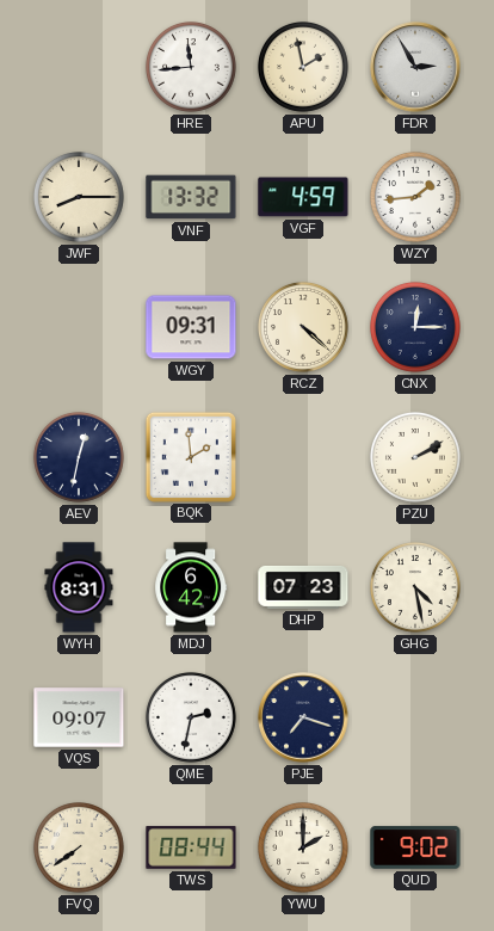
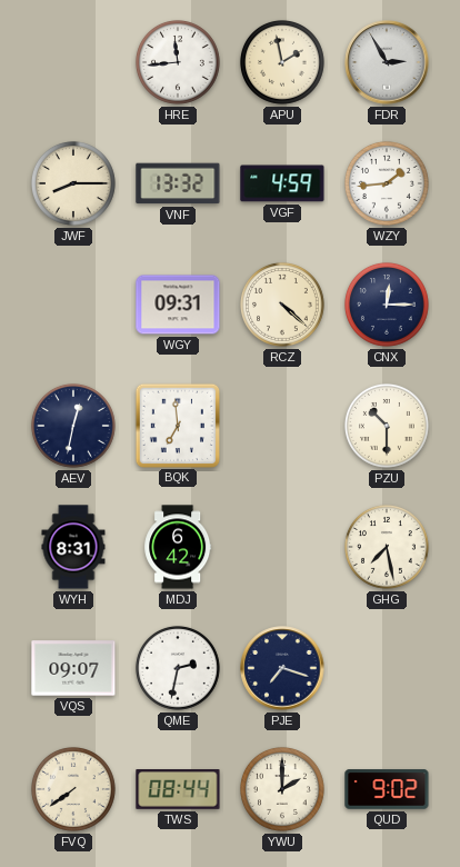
BQK: 1:59 -> 6:59
PZU: 2:10 -> 10:30
DHP: 07:23 -> none
GHG: 4:28 -> 7:28
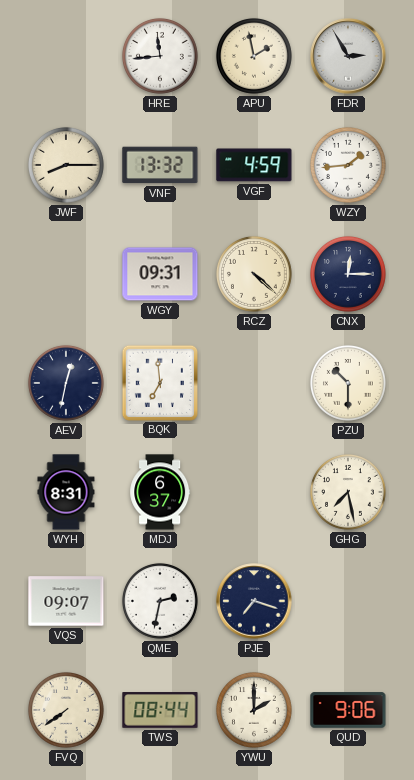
MDJ: 6:42 -> 6:37
QUD: 9:02 -> 9:06
